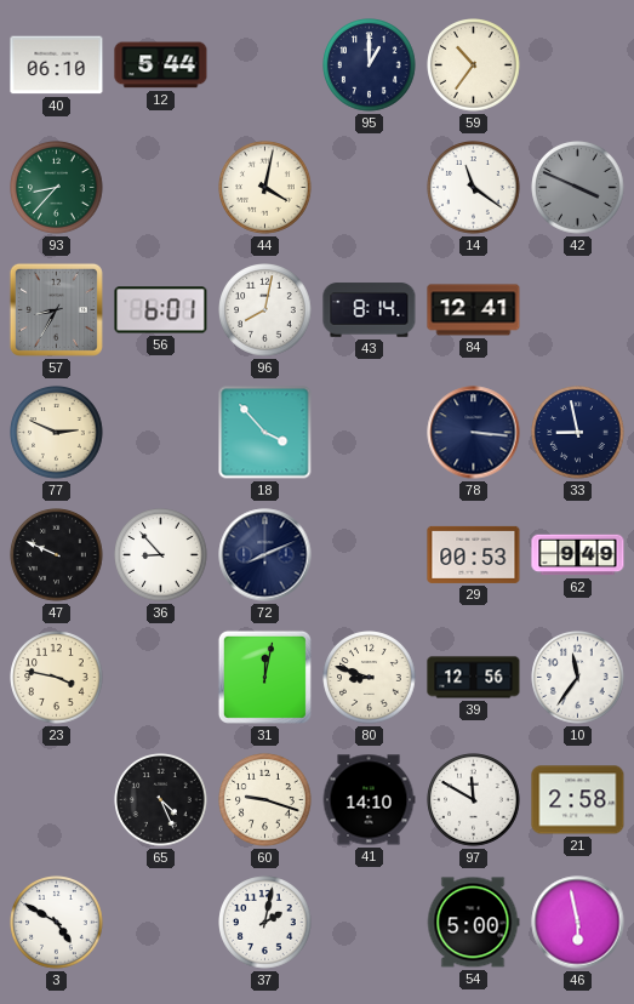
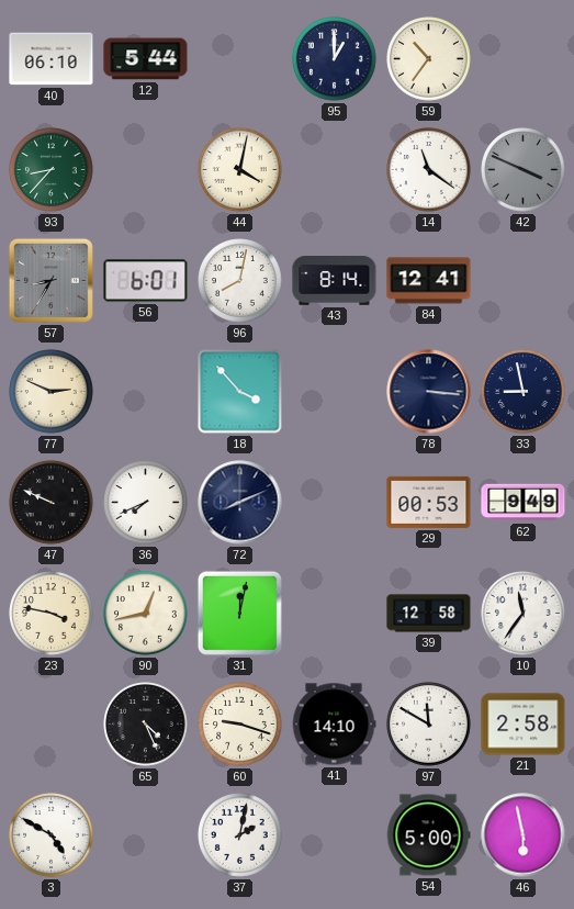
36: 8:53 -> 7:41
90: none -> 12:43
80: 8:48 -> none
39: 12:56 -> 12:58
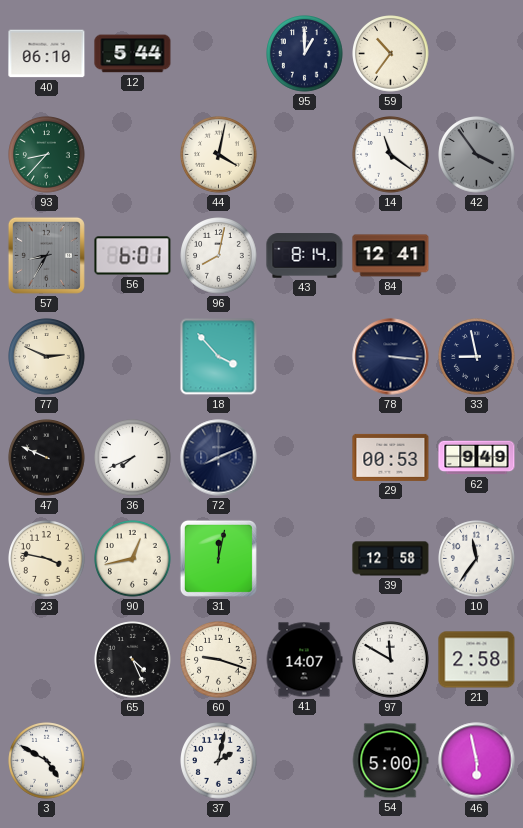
42: 3:49 -> 3:54
41: 14:10 -> 14:07
